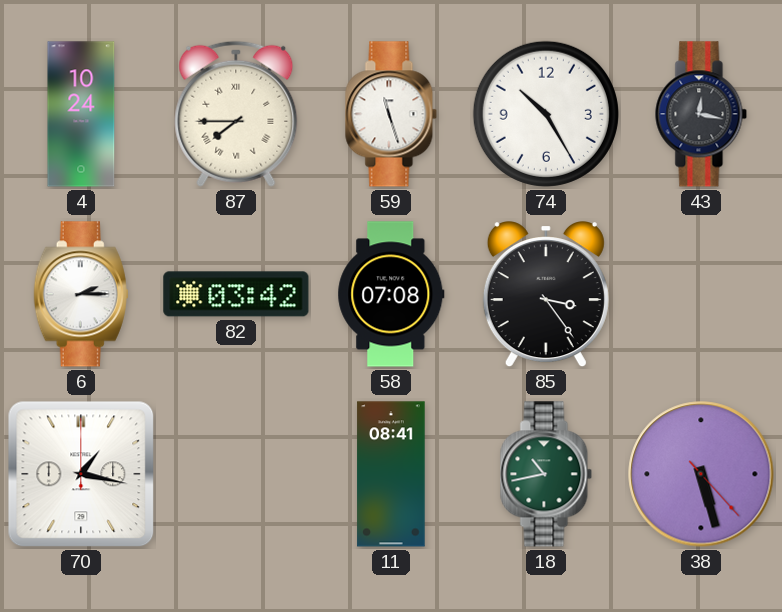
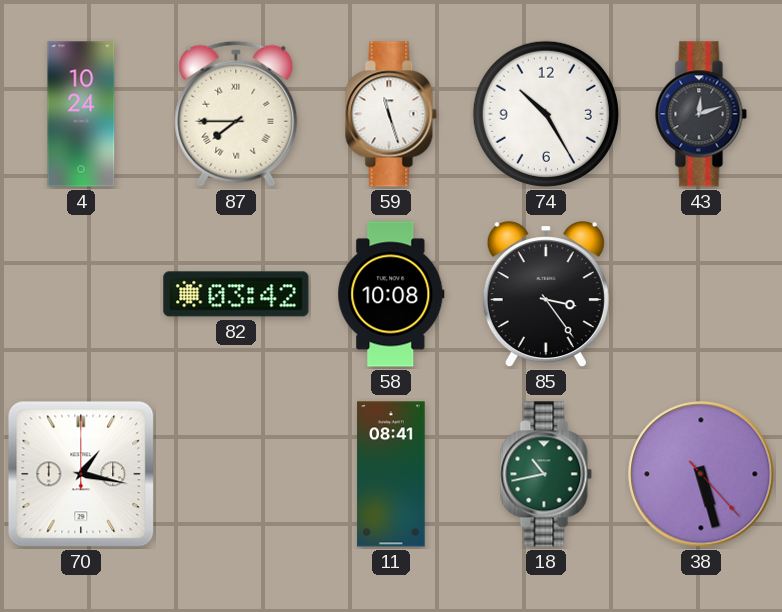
43: 12:17 -> 12:12
6: 2:15 -> none
58: 07:08 -> 10:08
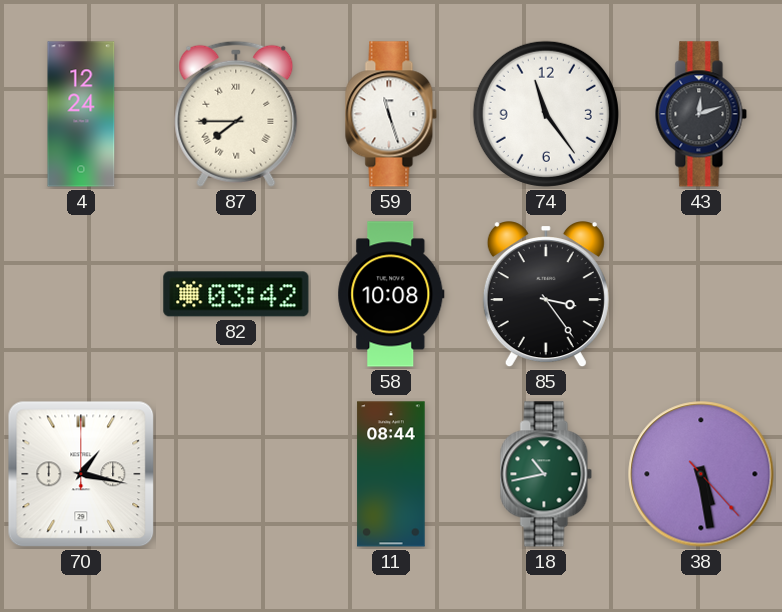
4: 10:24 -> 12:24
74: 10:25 -> 11:24
11: 08:41 -> 08:44
38: 5:27 -> 5:28
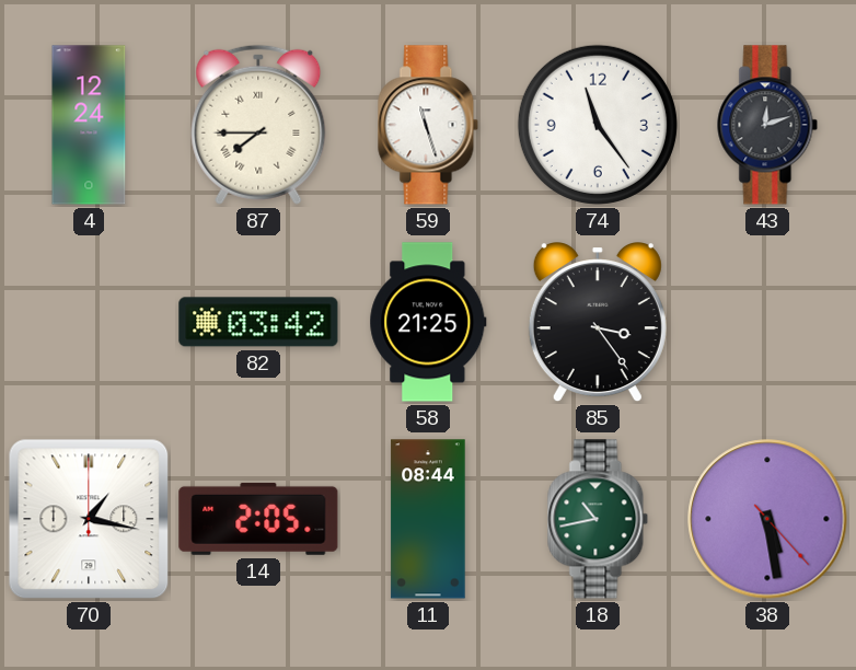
58: 10:08 -> 21:25
14: none -> 2:05
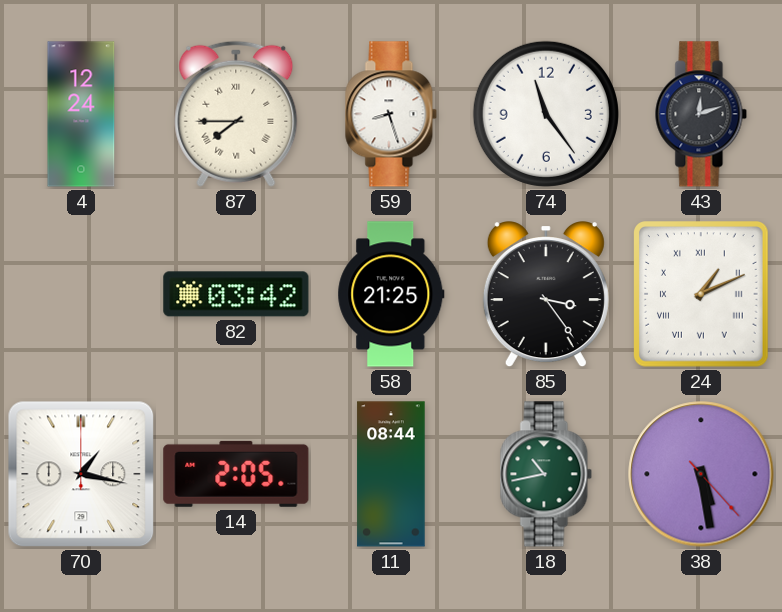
59: 11:27 -> 8:27
24: none -> 1:11
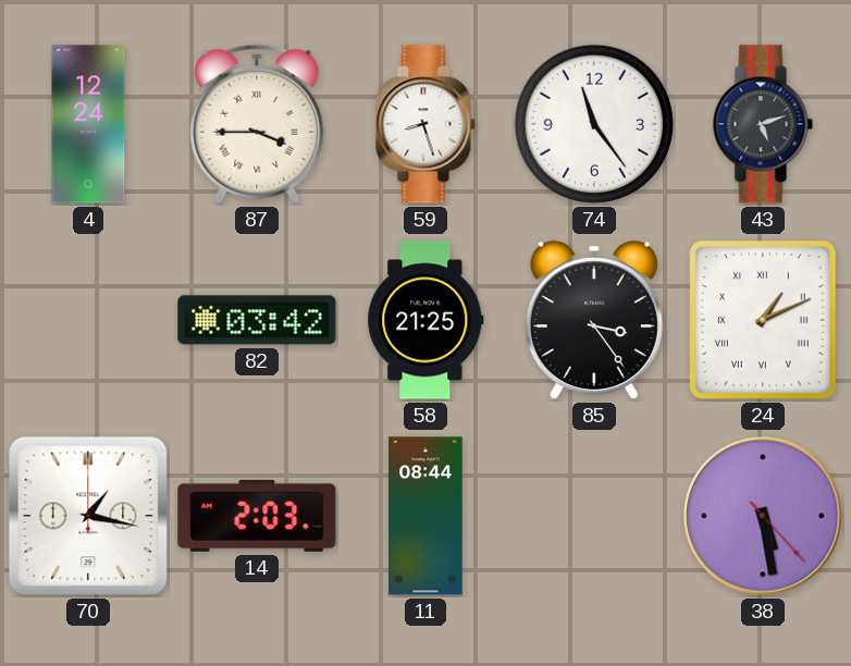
87: 7:45 -> 3:45
43: 12:12 -> 5:12
14: 2:05 -> 2:03
18: 10:43 -> none
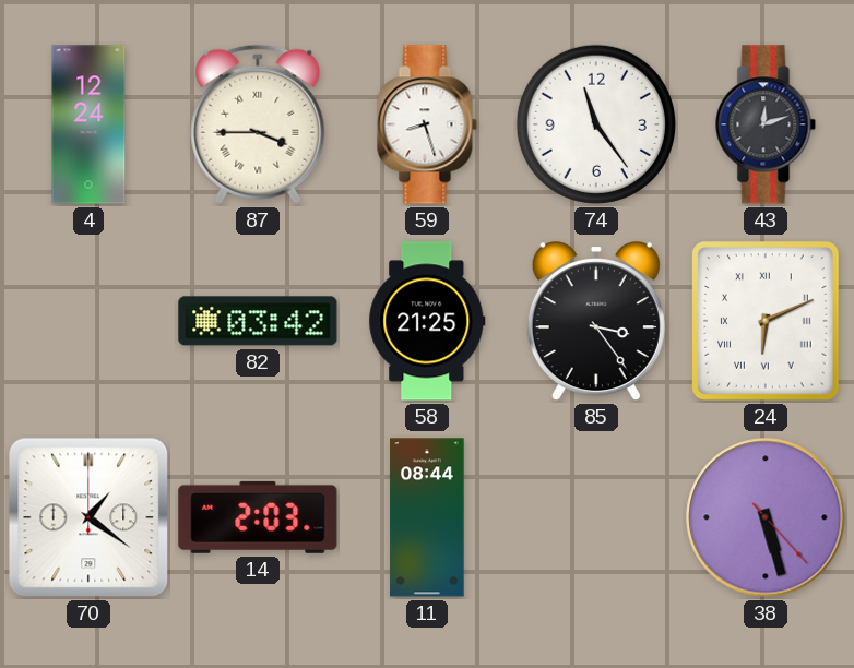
43: 5:12 -> 12:12
24: 1:11 -> 6:11
70: 1:17 -> 1:21
38: 5:28 -> 5:27
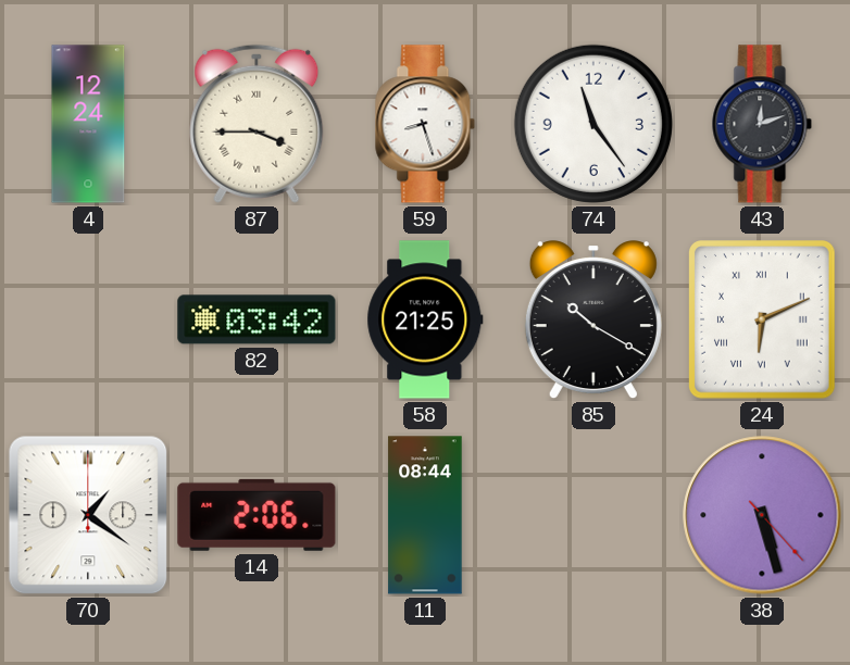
85: 3:24 -> 10:20
14: 2:03 -> 2:06
